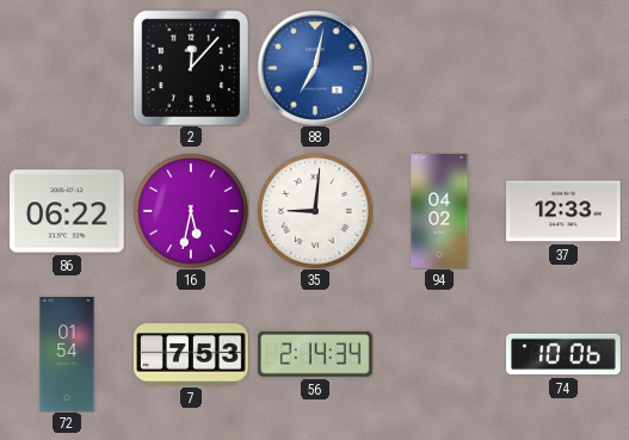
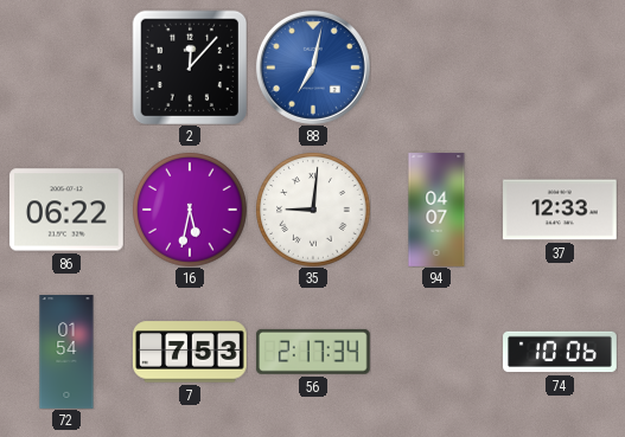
94: 04:02 -> 04:07
56: 2:14 -> 2:17
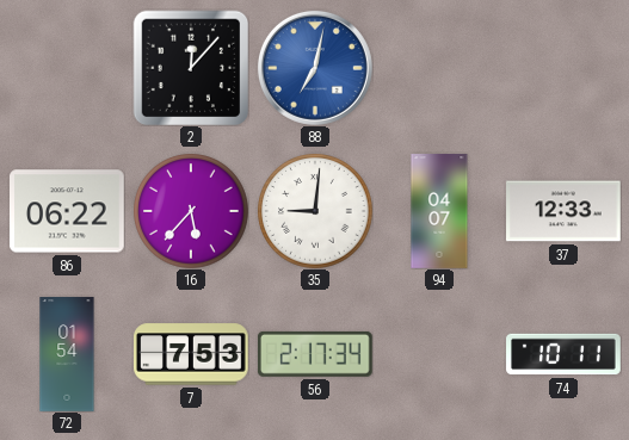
16: 5:32 -> 5:37
74: 10:06 -> 10:11
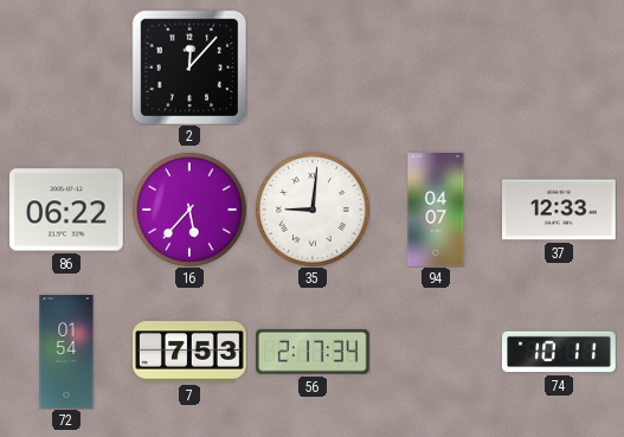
88: 7:02 -> none
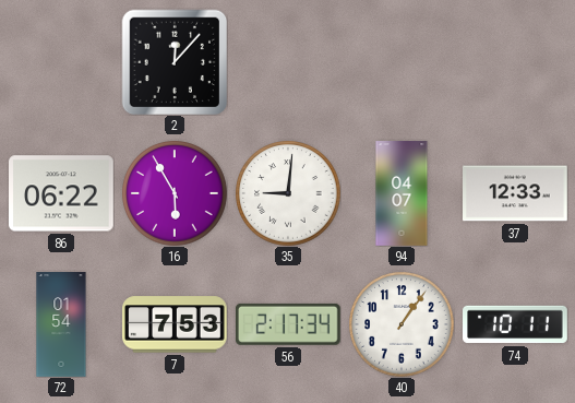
16: 5:37 -> 5:55
40: none -> 1:06
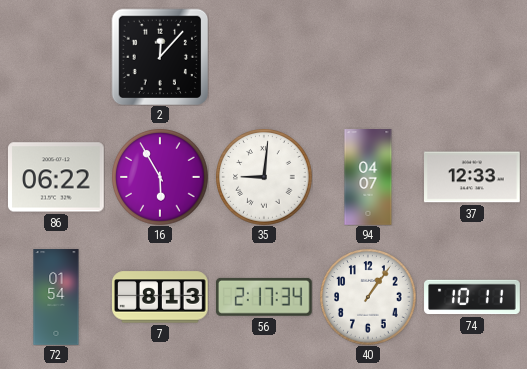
7: 7:53 -> 8:13
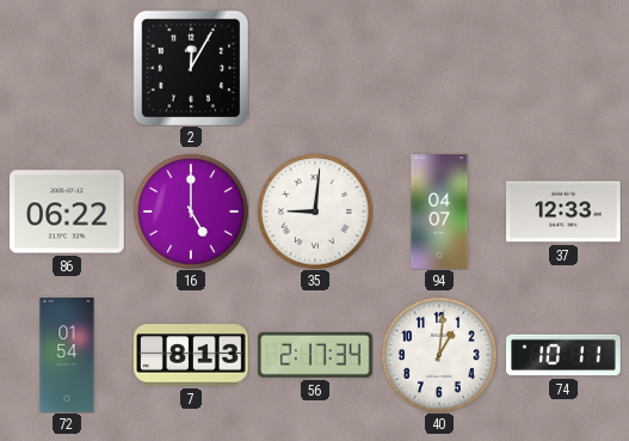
2: 12:07 -> 12:05
16: 5:55 -> 5:00
40: 1:06 -> 1:01
